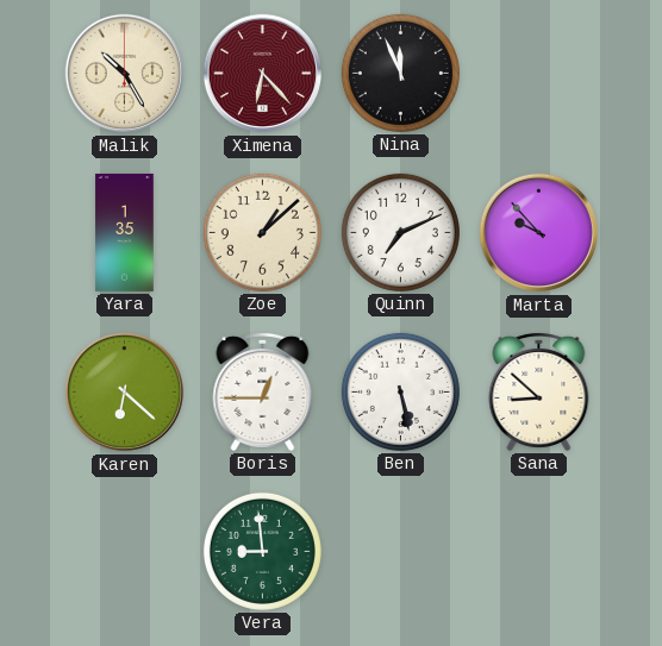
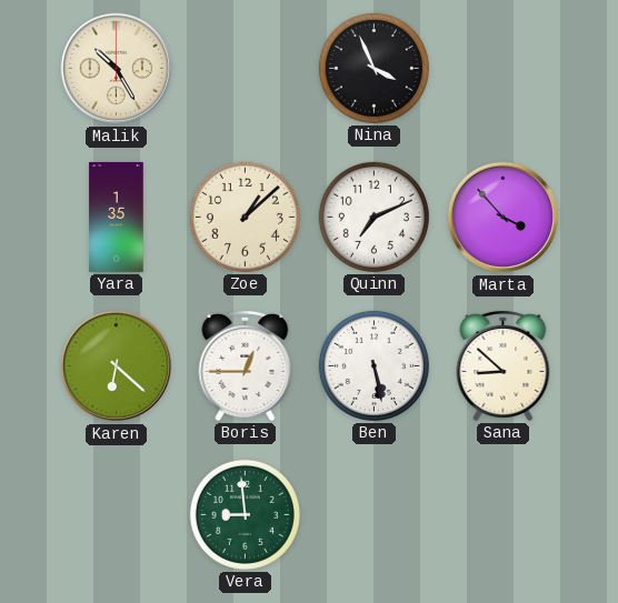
Ximena: 6:23 -> none
Nina: 11:56 -> 3:56
Marta: 9:53 -> 3:53
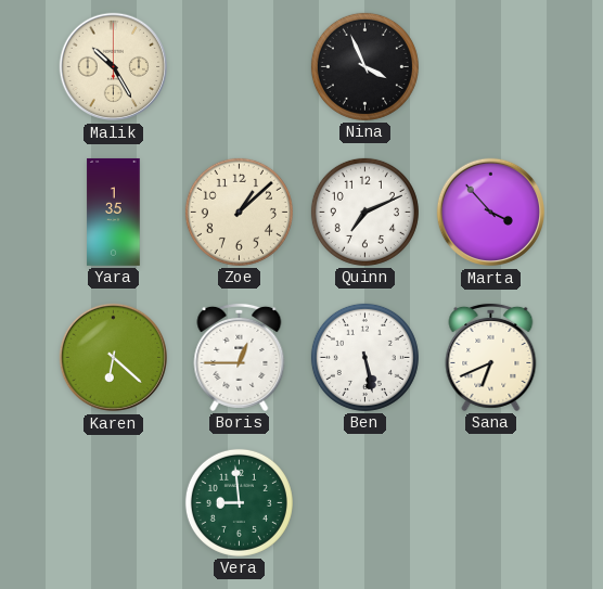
Sana: 8:52 -> 6:41
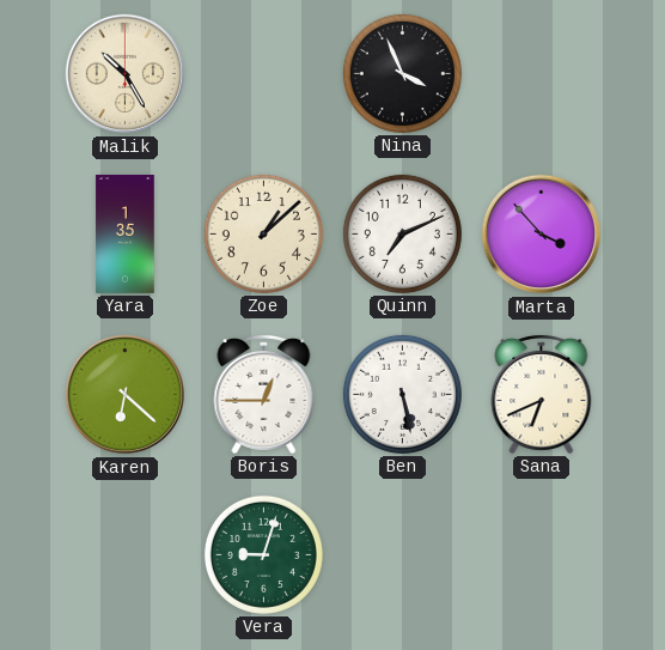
Vera: 8:59 -> 9:03
